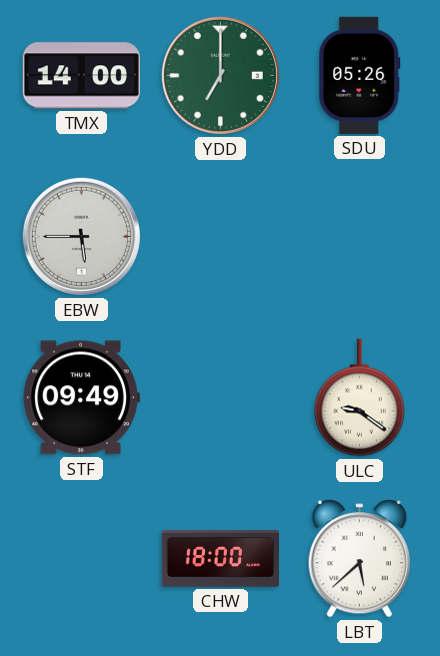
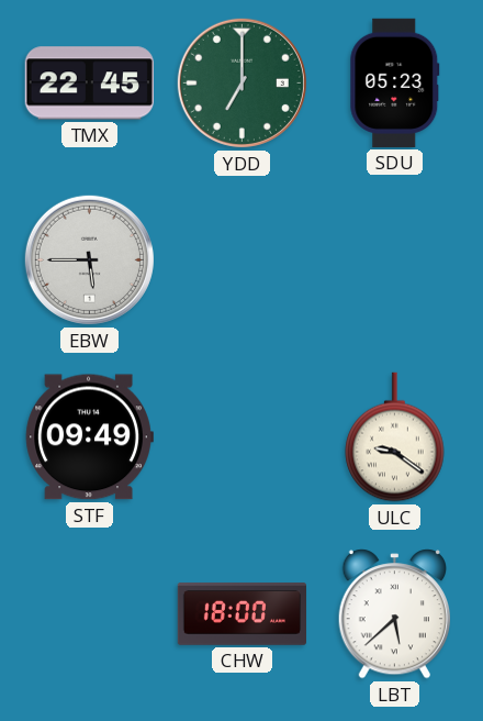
TMX: 14:00 -> 22:45
SDU: 05:26 -> 05:23
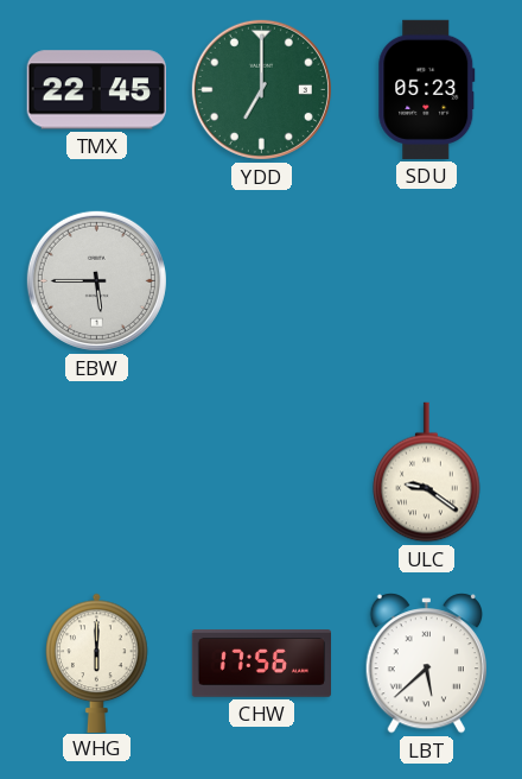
STF: 09:49 -> none
WHG: none -> 6:00
CHW: 18:00 -> 17:56
